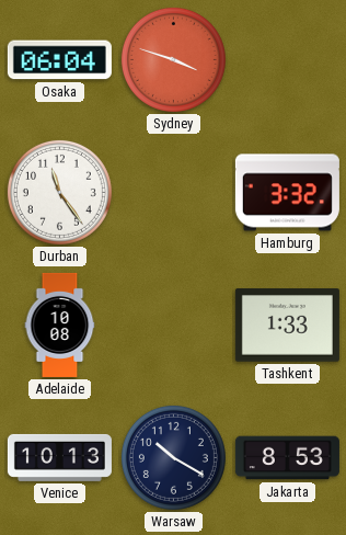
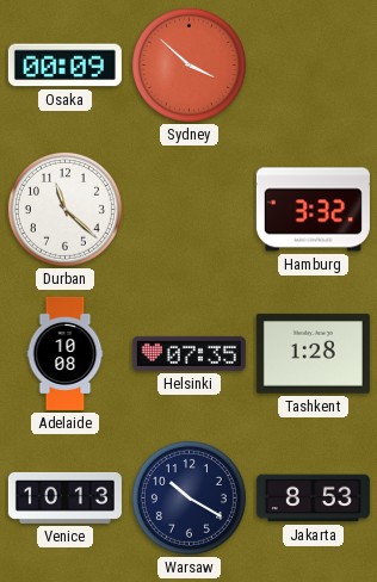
Osaka: 06:04 -> 00:09
Sydney: 3:48 -> 3:52
Durban: 11:24 -> 11:22
Helsinki: none -> 07:35
Tashkent: 1:33 -> 1:28
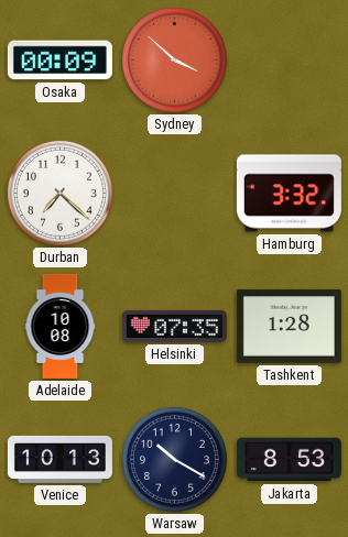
Durban: 11:22 -> 7:22
